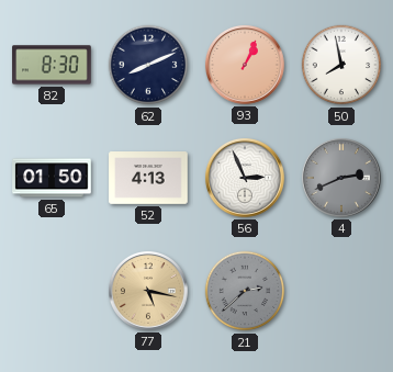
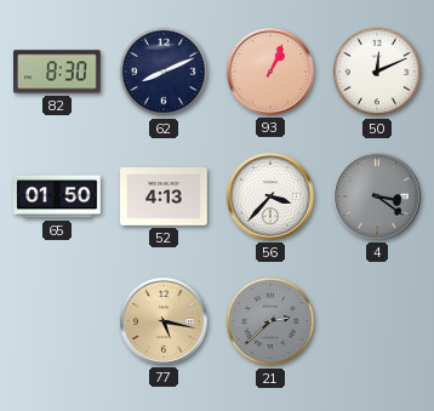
50: 7:58 -> 12:11
56: 2:56 -> 3:37
4: 2:41 -> 3:21
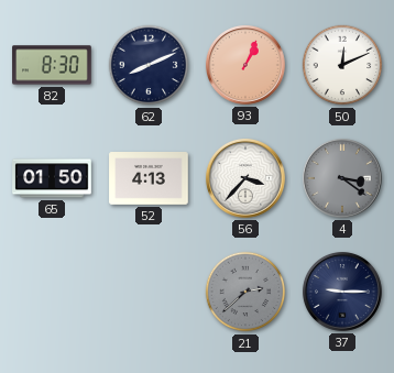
77: 5:17 -> none
37: none -> 9:15
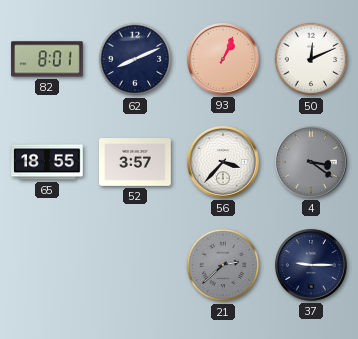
82: 8:30 -> 8:01
65: 01:50 -> 18:55
52: 4:13 -> 3:57
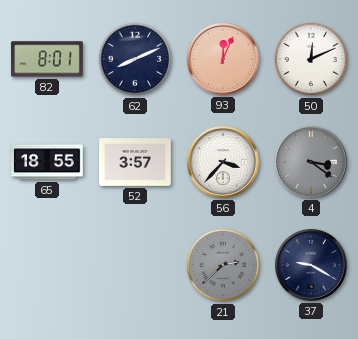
93: 1:04 -> 12:04
37: 9:15 -> 9:20
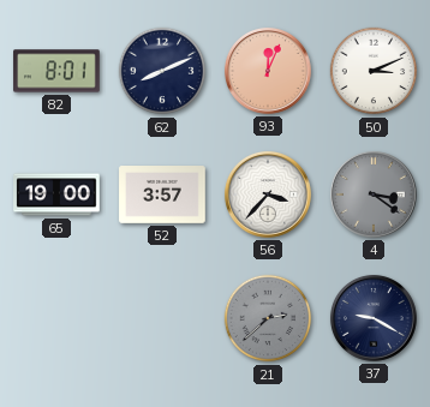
50: 12:11 -> 3:11
65: 18:55 -> 19:00
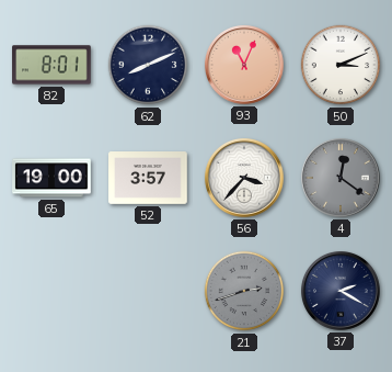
93: 12:04 -> 11:04
4: 3:21 -> 12:21
21: 2:38 -> 2:42
37: 9:20 -> 2:20
